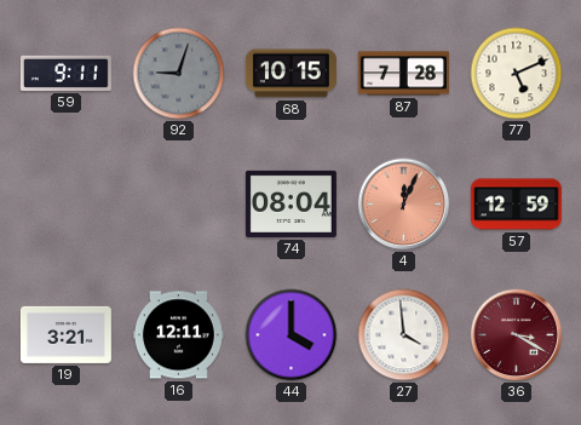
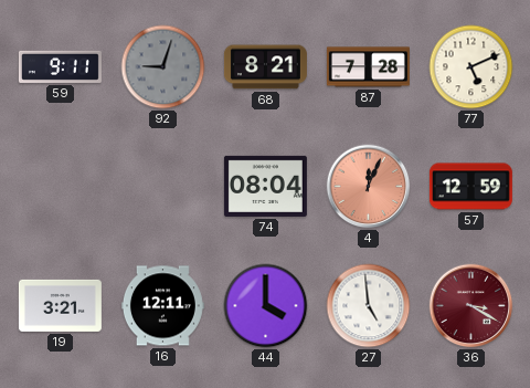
68: 10:15 -> 8:21
27: 3:59 -> 4:59
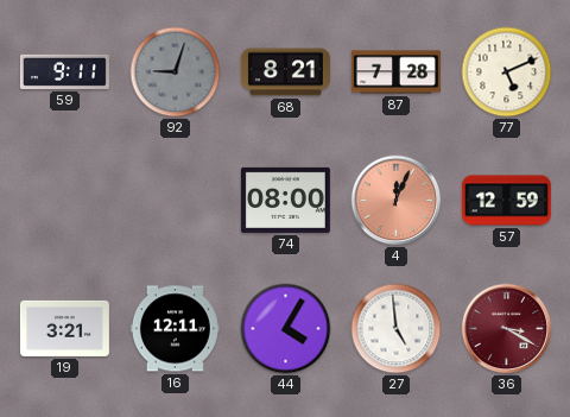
74: 08:04 -> 08:00
44: 4:00 -> 4:05
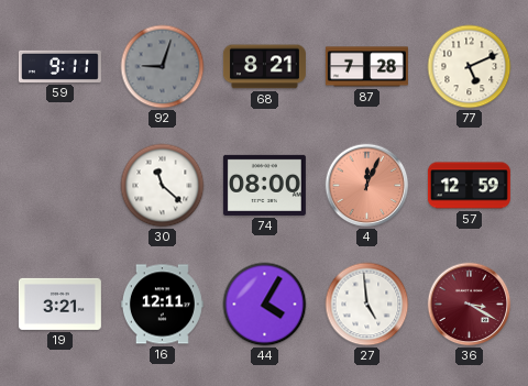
30: none -> 11:22
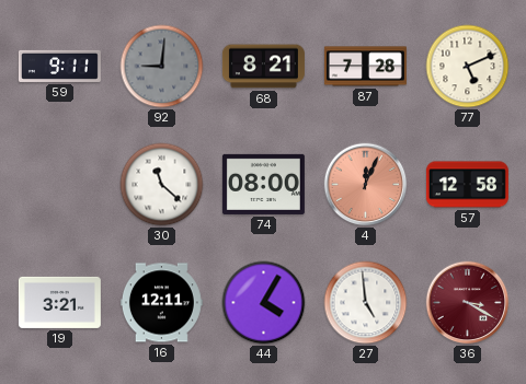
92: 9:03 -> 9:01
57: 12:59 -> 12:58
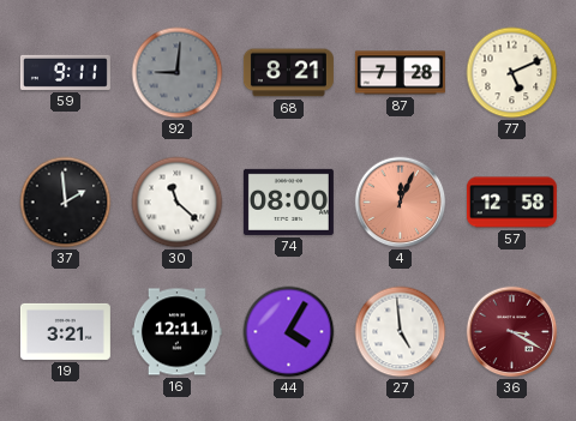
37: none -> 1:59
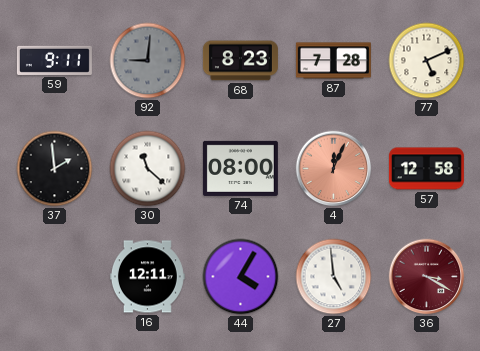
68: 8:21 -> 8:23
19: 3:21 -> none
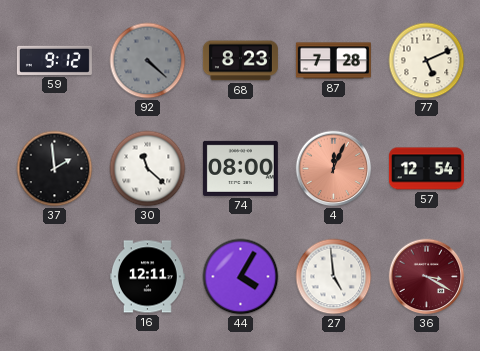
59: 9:11 -> 9:12
92: 9:01 -> 4:22
57: 12:58 -> 12:54
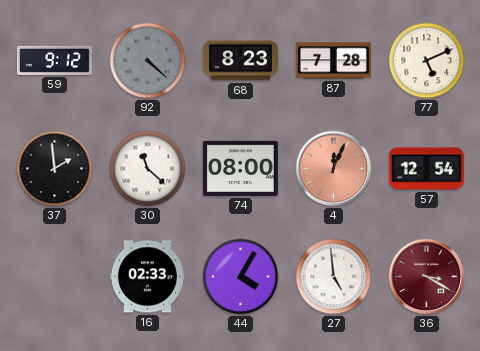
16: 12:11 -> 02:33
